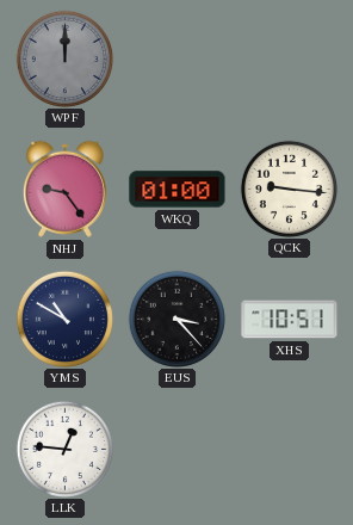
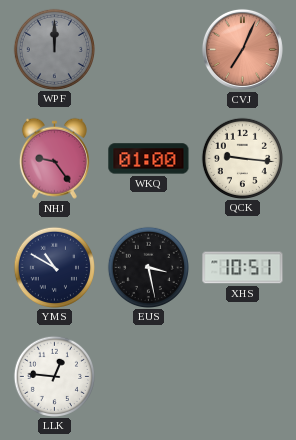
CVJ: none -> 7:04
EUS: 3:23 -> 3:28
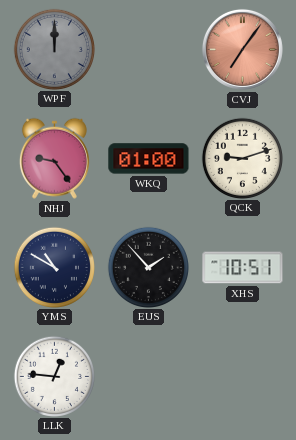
CVJ: 7:04 -> 7:06
QCK: 9:16 -> 9:12
EUS: 3:28 -> 1:53
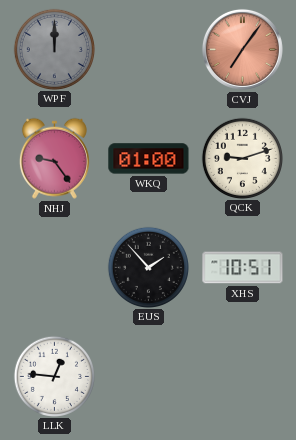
YMS: 10:50 -> none
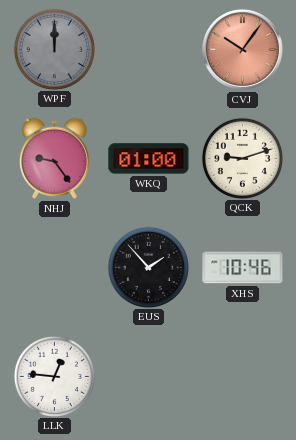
CVJ: 7:06 -> 10:06
XHS: 10:51 -> 10:46
